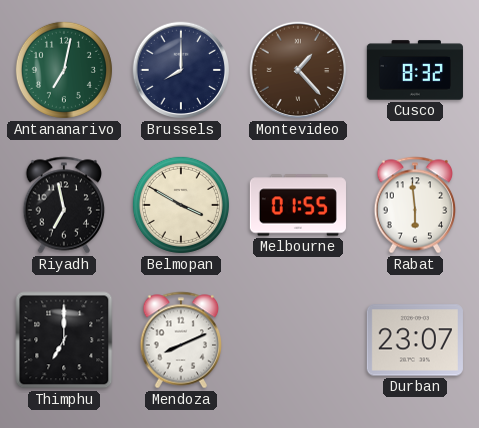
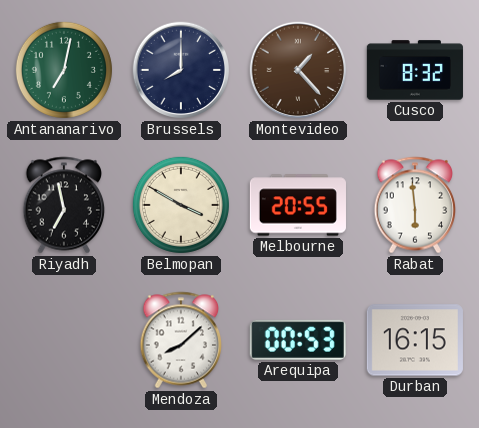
Melbourne: 01:55 -> 20:55
Thimphu: 7:00 -> none
Mendoza: 8:11 -> 8:08
Arequipa: none -> 00:53
Durban: 23:07 -> 16:15
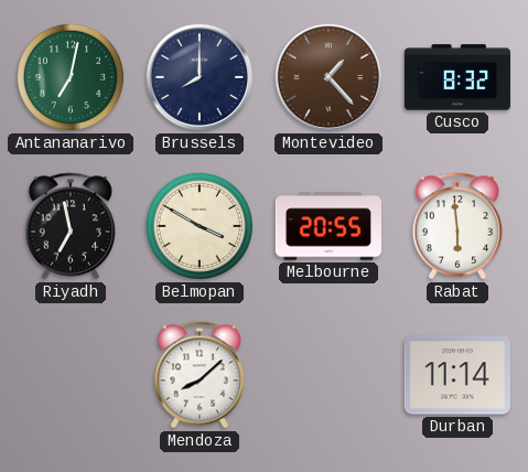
Arequipa: 00:53 -> none
Durban: 16:15 -> 11:14
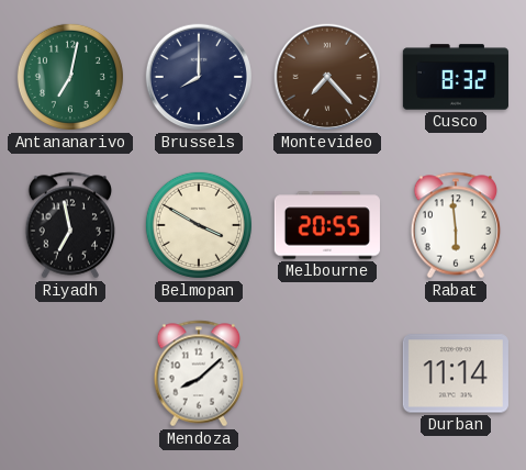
Montevideo: 1:23 -> 7:23
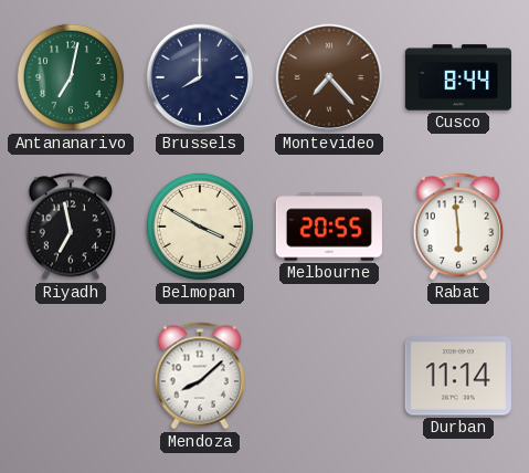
Cusco: 8:32 -> 8:44
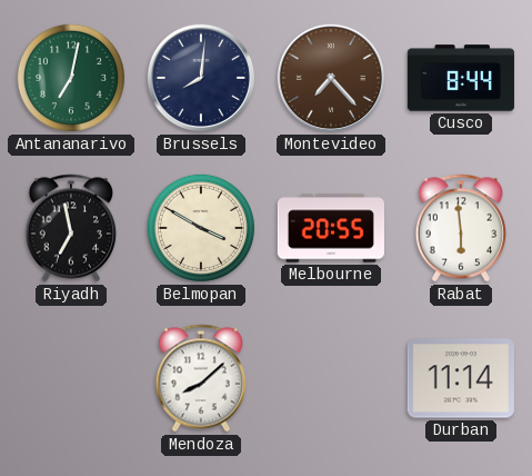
Brussels: 8:00 -> 8:01
